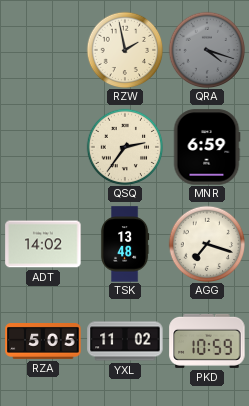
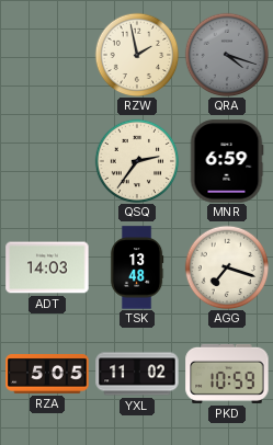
ADT: 14:02 -> 14:03
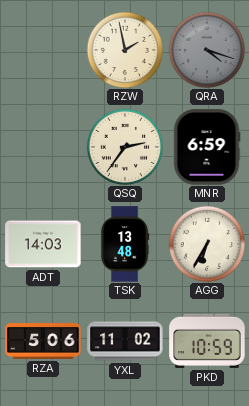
AGG: 7:18 -> 6:35
RZA: 5:05 -> 5:06
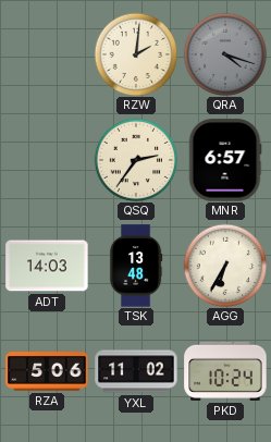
RZW: 1:58 -> 2:01
MNR: 6:59 -> 6:57
PKD: 10:59 -> 10:24
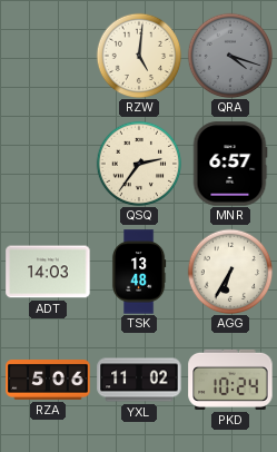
RZW: 2:01 -> 5:01
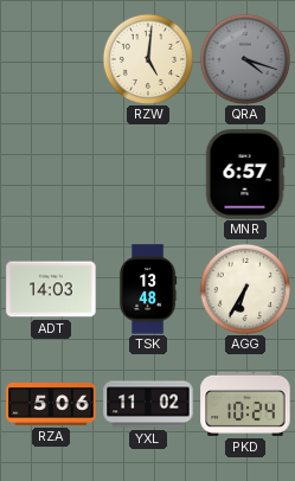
QSQ: 2:36 -> none
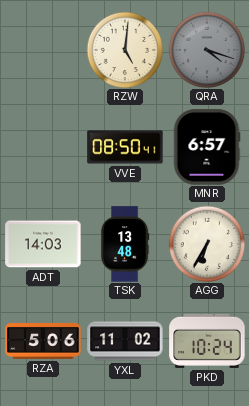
VVE: none -> 08:50
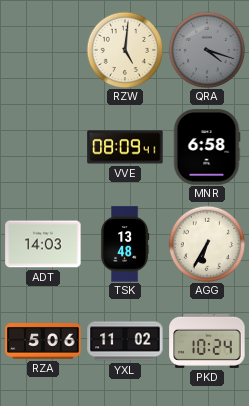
VVE: 08:50 -> 08:09
MNR: 6:57 -> 6:58
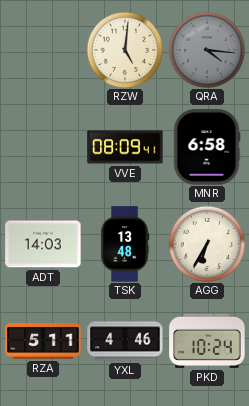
QRA: 4:18 -> 4:16
RZA: 5:06 -> 5:11
YXL: 11:02 -> 4:46
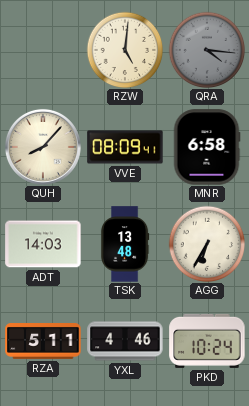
QUH: none -> 8:07
